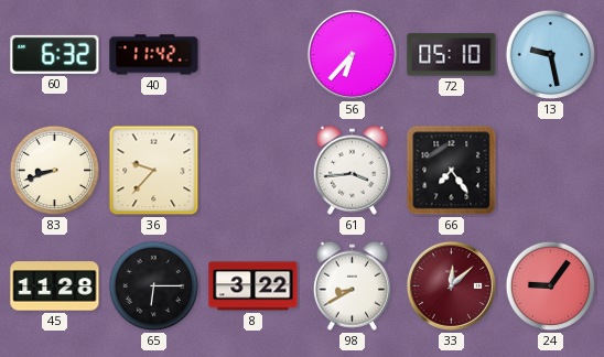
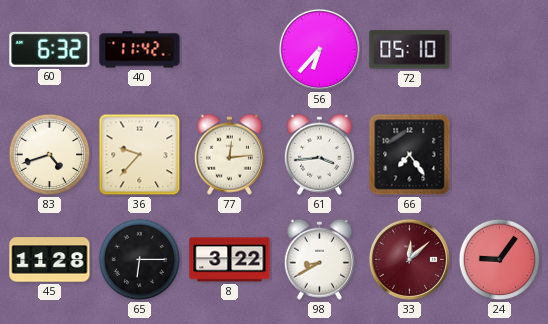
13: 9:28 -> none
83: 8:42 -> 4:42
77: none -> 12:14
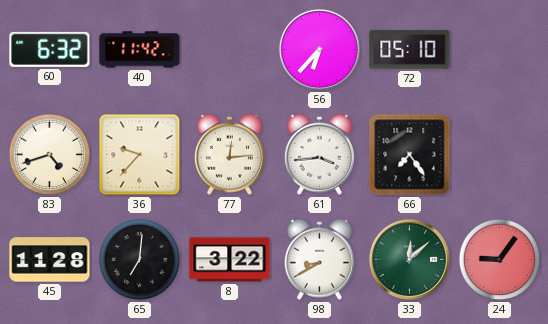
65: 6:15 -> 7:01
33 dial: burgundy -> green
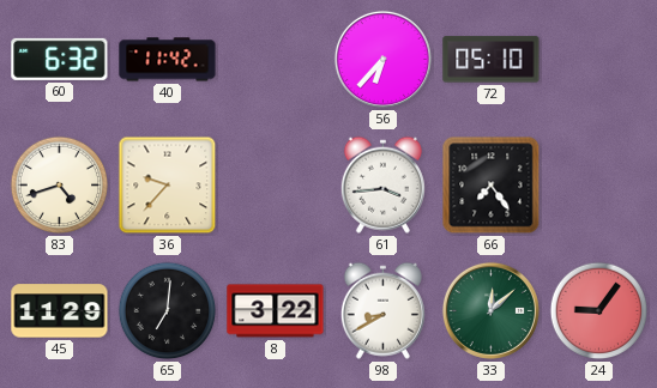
77: 12:14 -> none
45: 11:28 -> 11:29
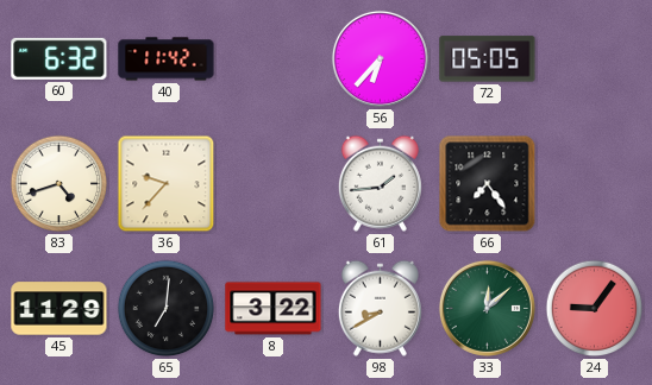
72: 05:10 -> 05:05
61: 3:44 -> 1:44
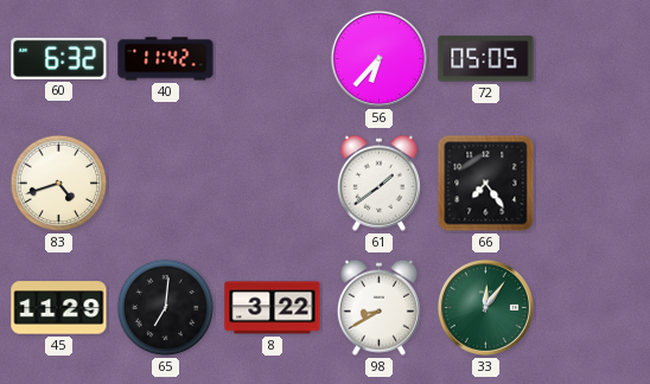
36: 9:37 -> none
61: 1:44 -> 1:39
33: 12:08 -> 12:06
24: 9:06 -> none
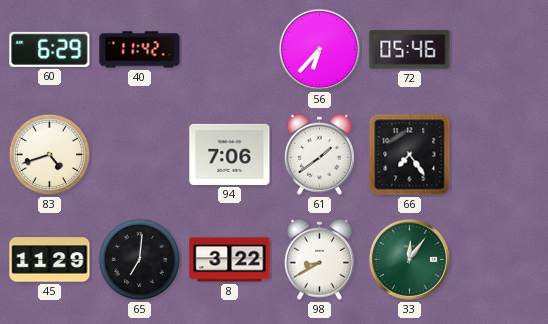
60: 6:32 -> 6:29
72: 05:05 -> 05:46
94: none -> 7:06
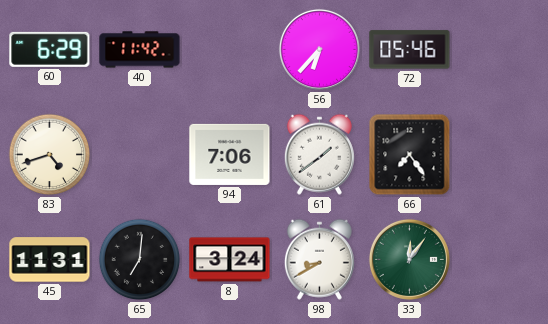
45: 11:29 -> 11:31
8: 3:22 -> 3:24
